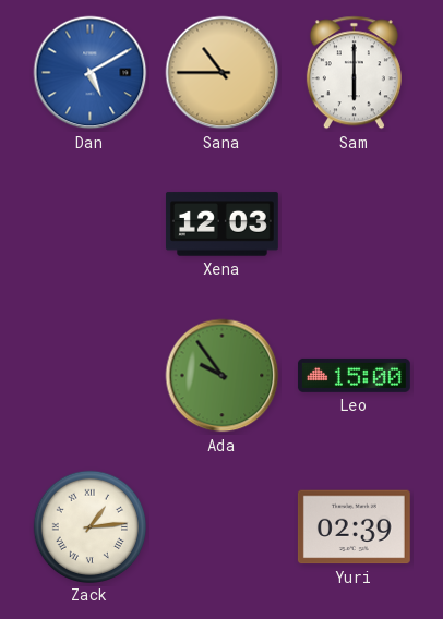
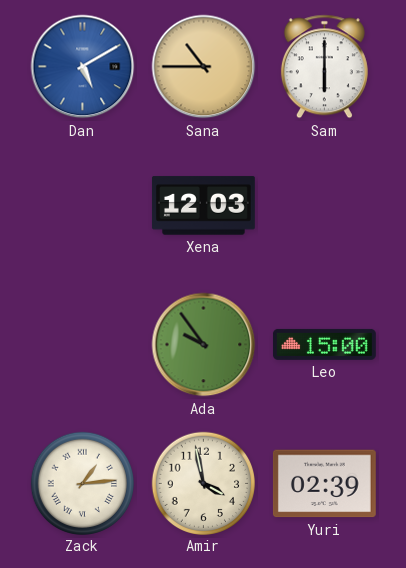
Amir: none -> 3:58
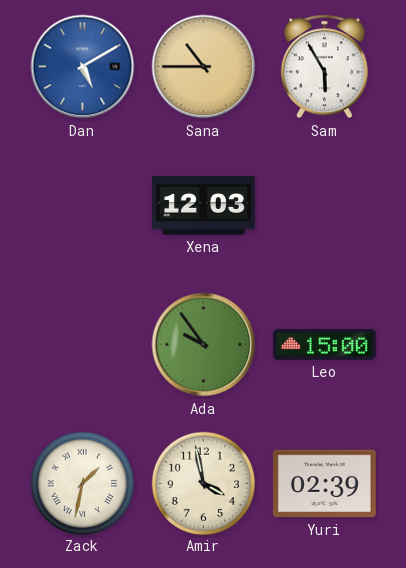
Sam: 6:00 -> 5:55
Zack: 1:14 -> 1:32
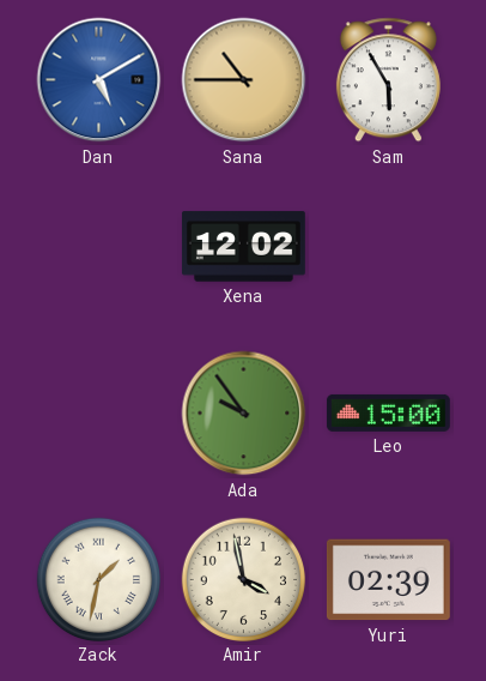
Xena: 12:03 -> 12:02
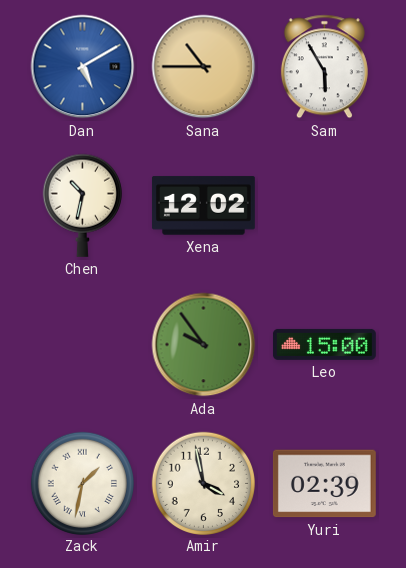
Chen: none -> 10:32
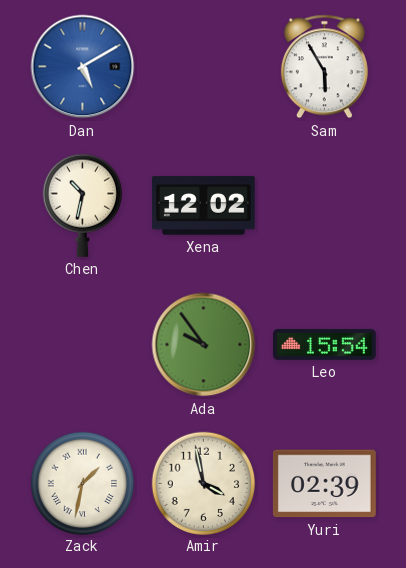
Sana: 10:45 -> none
Leo: 15:00 -> 15:54
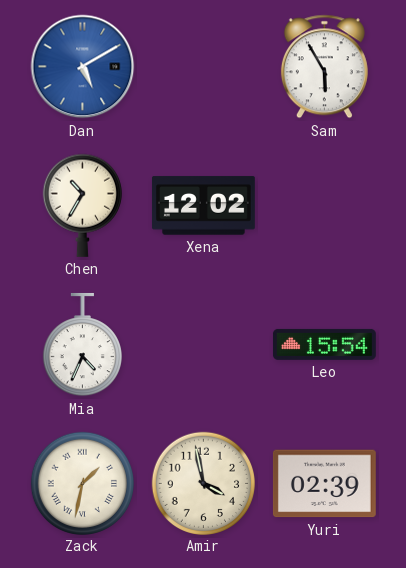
Chen: 10:32 -> 10:35
Mia: none -> 4:34
Ada: 9:54 -> none
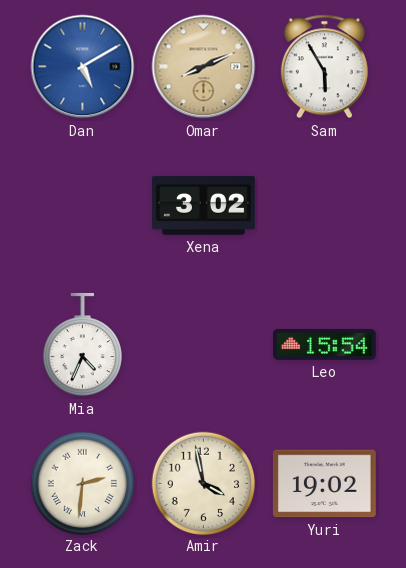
Omar: none -> 8:11
Chen: 10:35 -> none
Xena: 12:02 -> 3:02
Zack: 1:32 -> 2:31
Yuri: 02:39 -> 19:02
